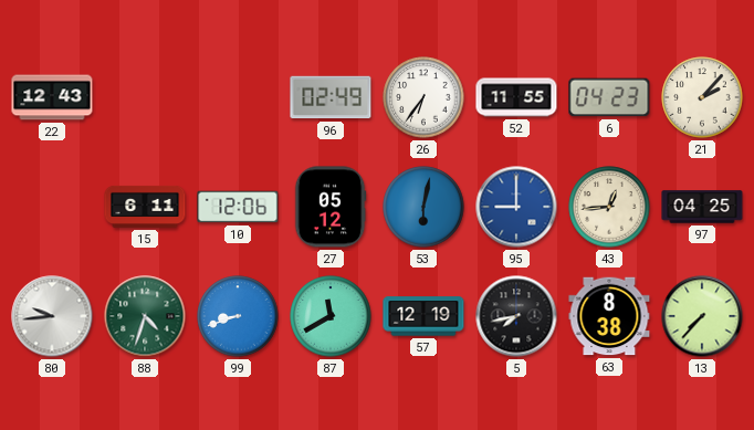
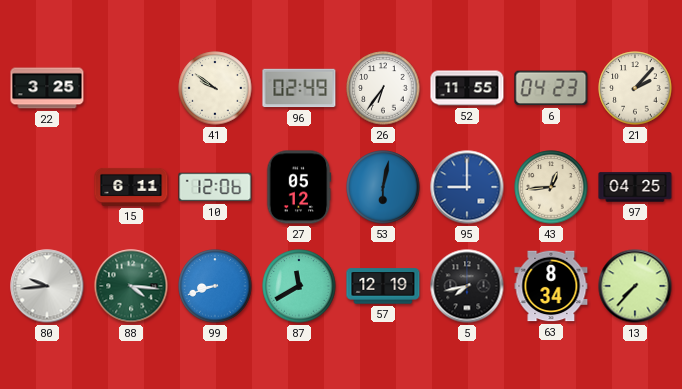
22: 12:43 -> 3:25
41: none -> 9:51
88: 4:33 -> 4:16
63: 8:38 -> 8:34
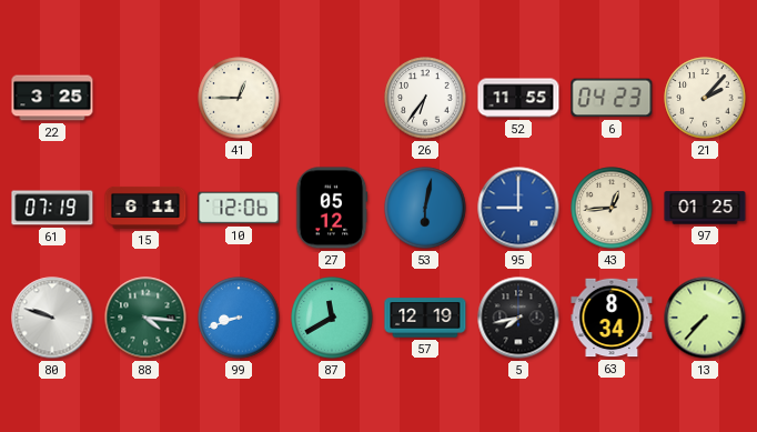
41: 9:51 -> 12:45
96: 02:49 -> none
61: none -> 07:19
97: 04:25 -> 01:25
80: 9:44 -> 9:48
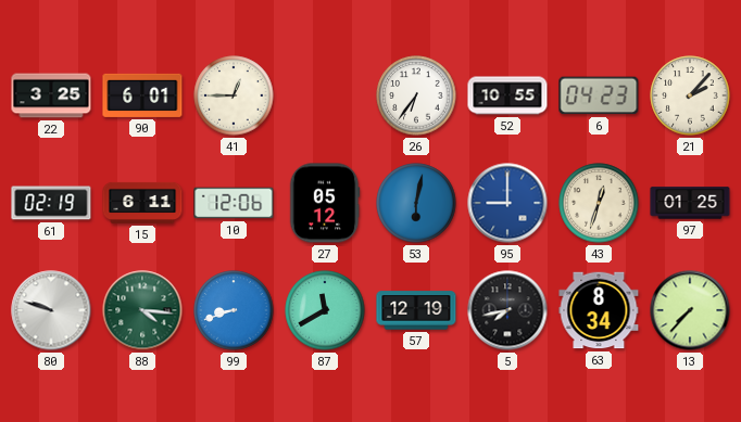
90: none -> 6:01
52: 11:55 -> 10:55
61: 07:19 -> 02:19
43: 12:44 -> 12:33
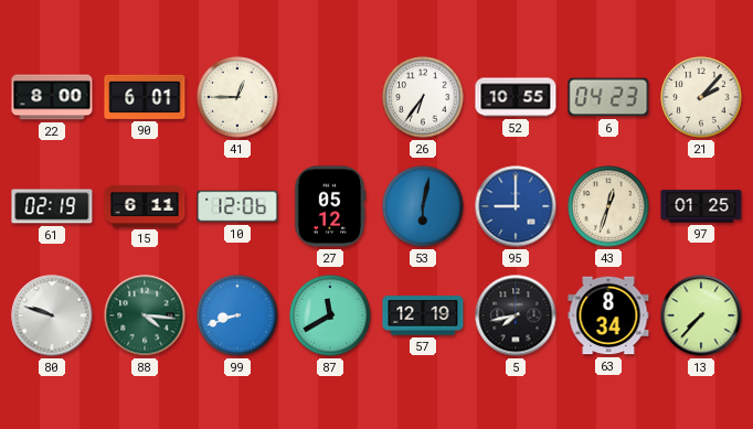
22: 3:25 -> 8:00
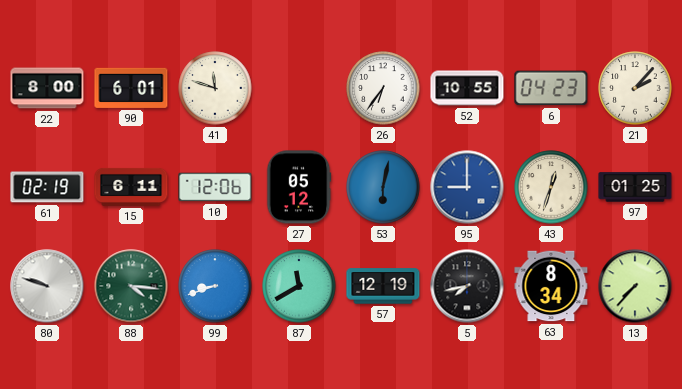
41: 12:45 -> 11:48
